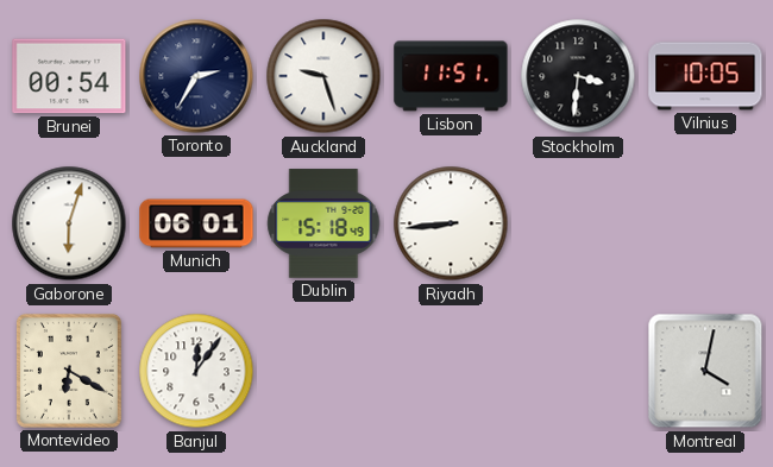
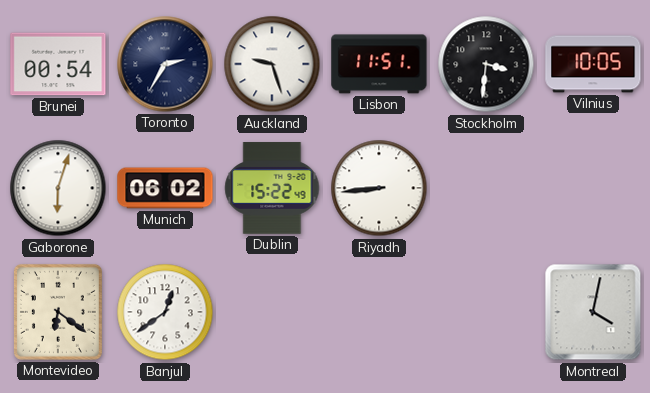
Munich: 06:01 -> 06:02
Dublin: 15:18 -> 15:22
Montevideo: 6:20 -> 6:21
Banjul: 12:06 -> 12:39
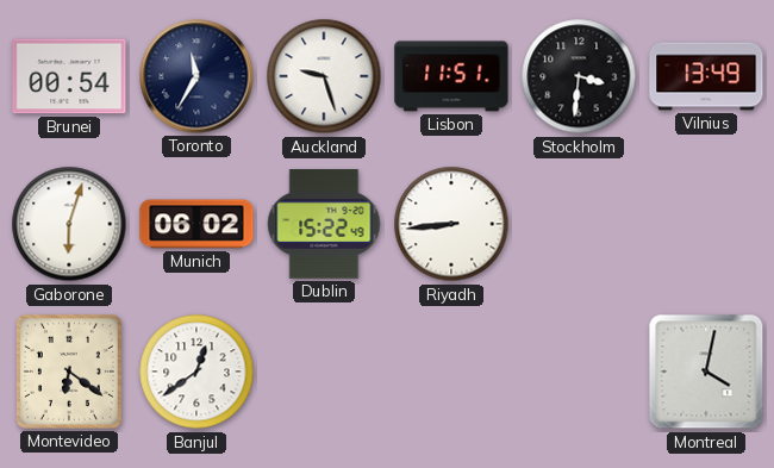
Toronto: 2:35 -> 11:35
Vilnius: 10:05 -> 13:49
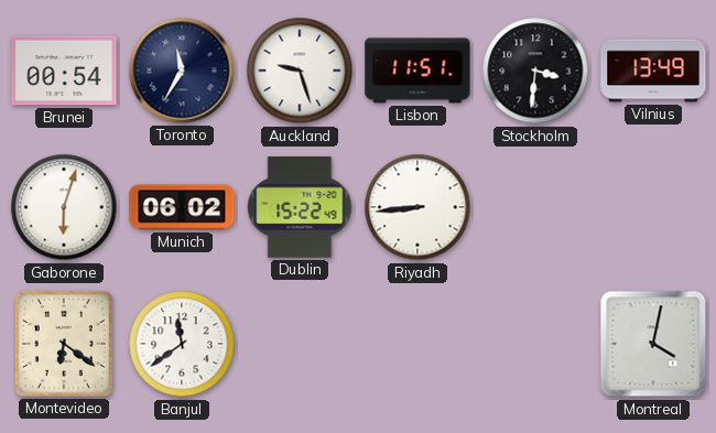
Banjul: 12:39 -> 11:39
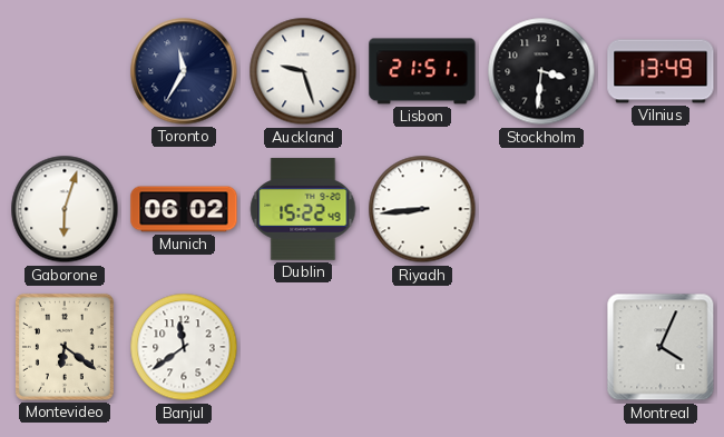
Brunei: 00:54 -> none
Lisbon: 11:51 -> 21:51
Montreal: 4:02 -> 4:04
